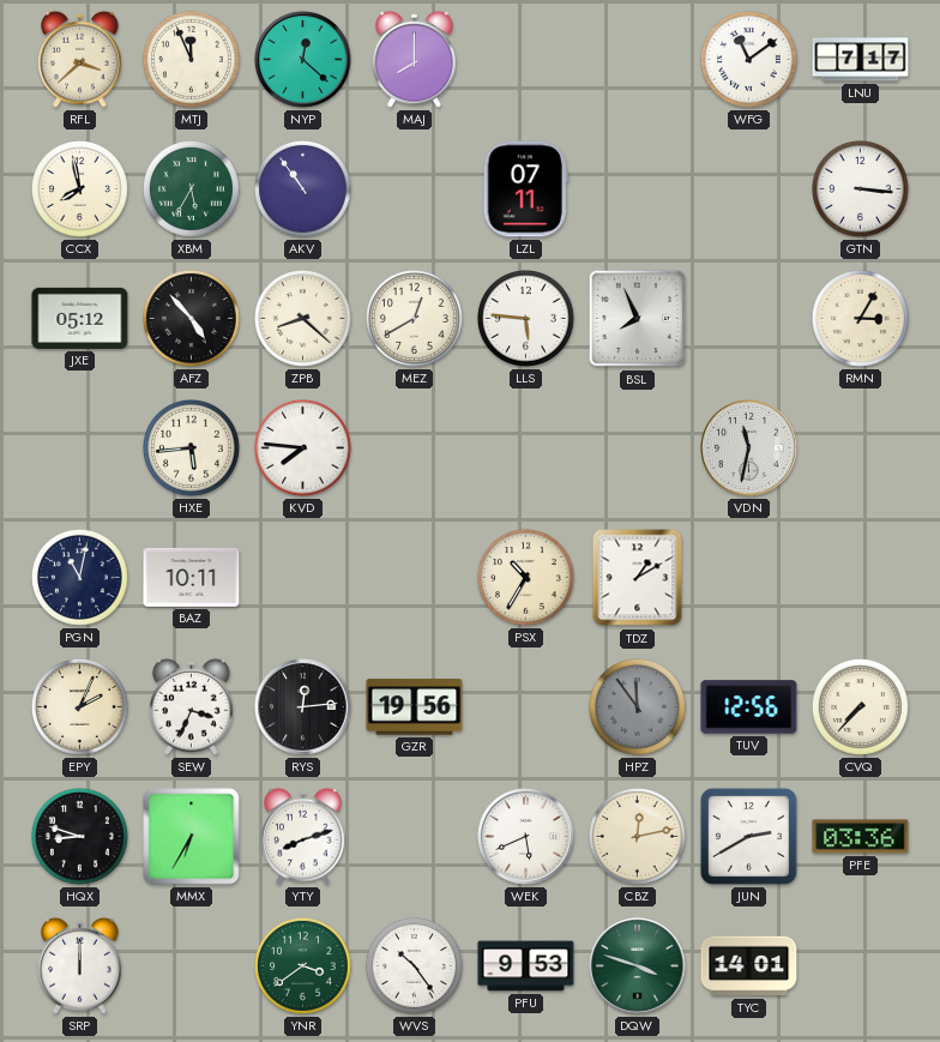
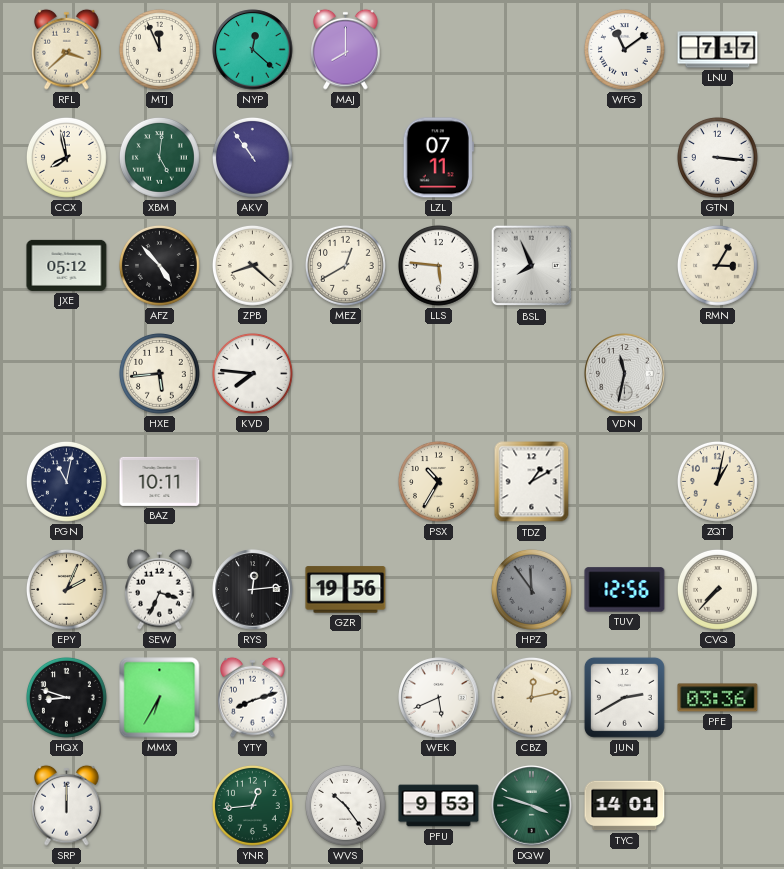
XBM: 5:35 -> 5:01
ZQT: none -> 1:02
YNR: 3:39 -> 12:44
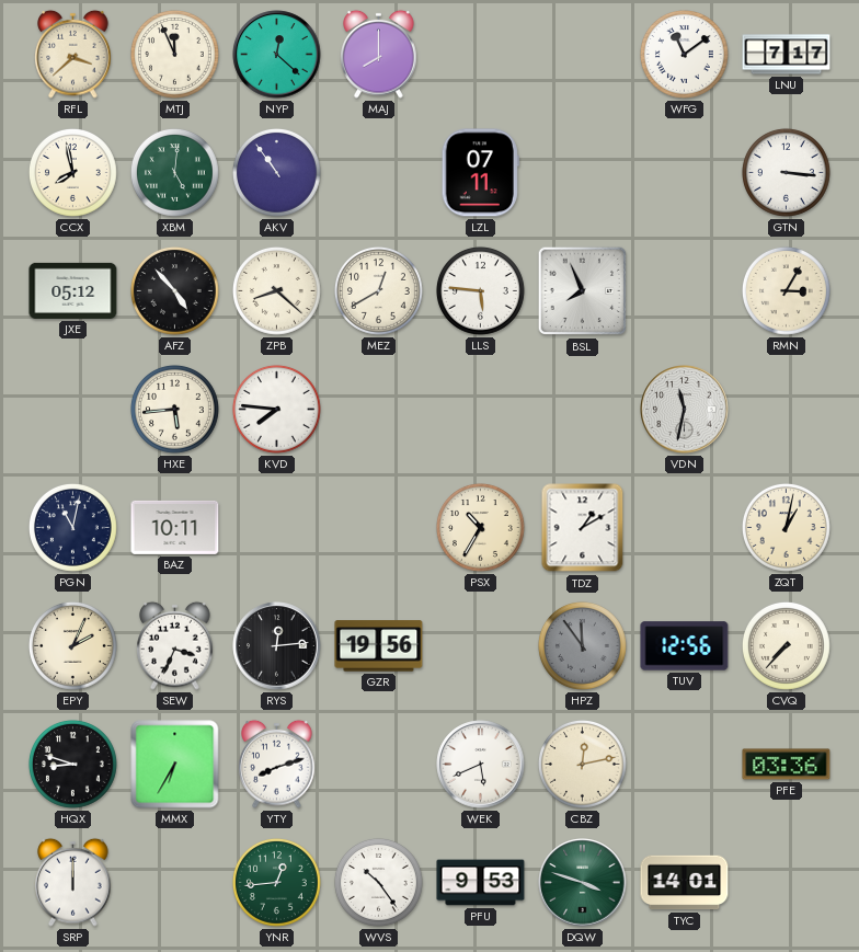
JUN: 2:40 -> none
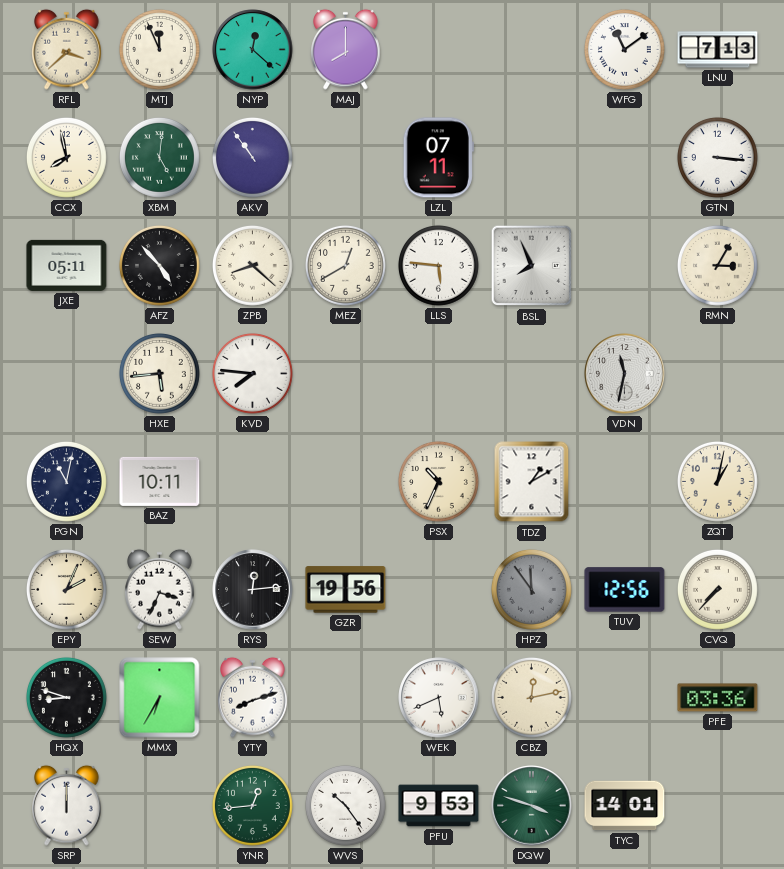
LNU: 7:17 -> 7:13
JXE: 05:12 -> 05:11
PSX: 10:35 -> 10:34
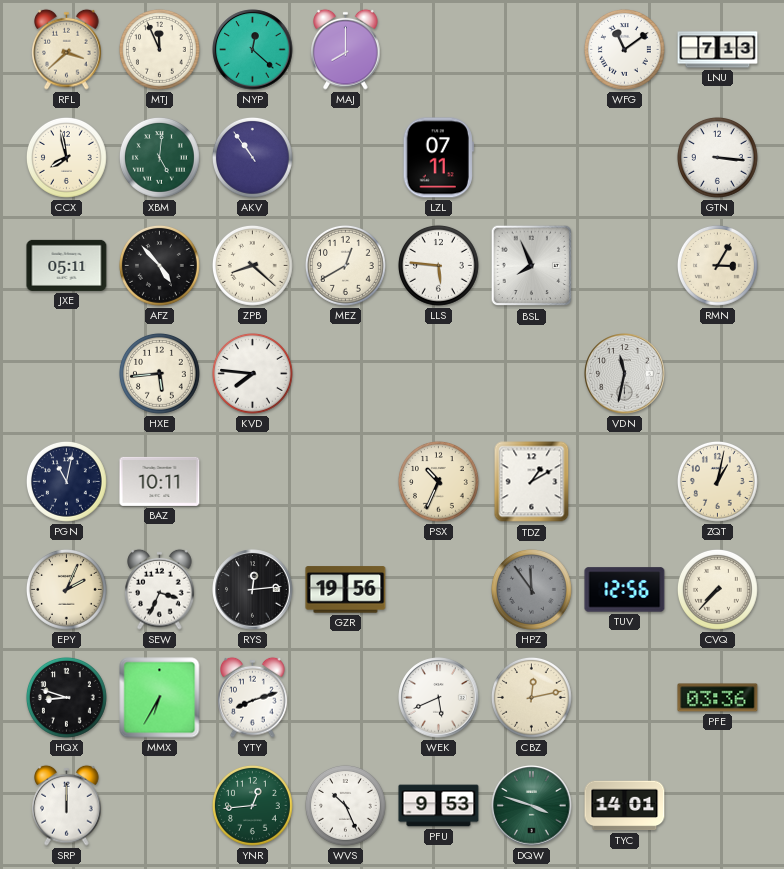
WVS: 10:24 -> 10:26
